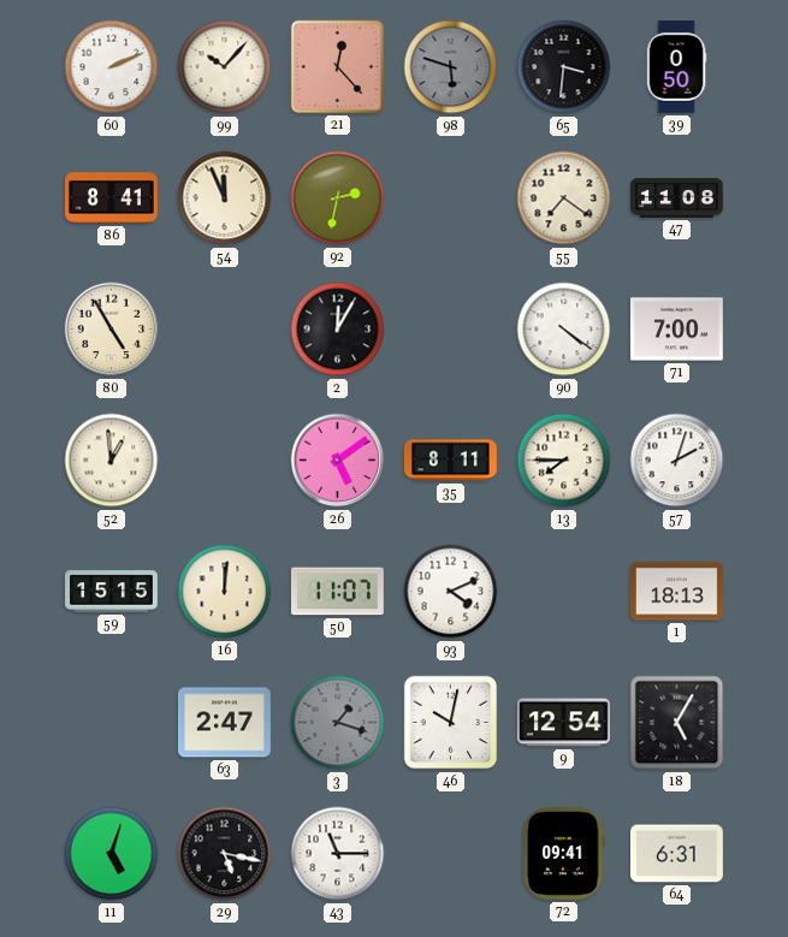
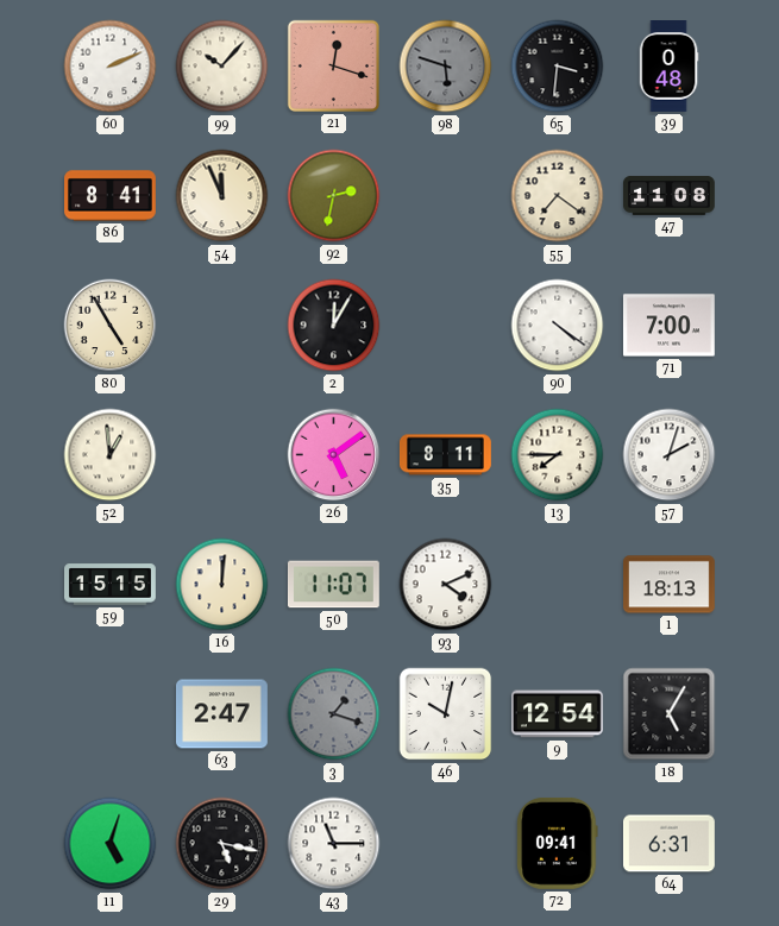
21: 12:23 -> 12:18
39: 0:50 -> 0:48
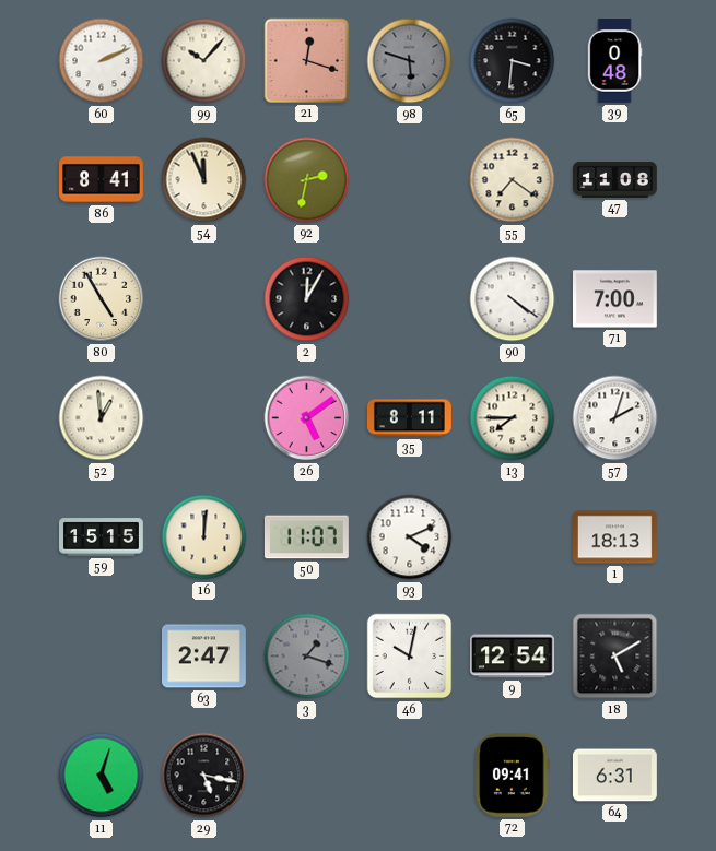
18: 5:05 -> 5:10
43: 11:15 -> none
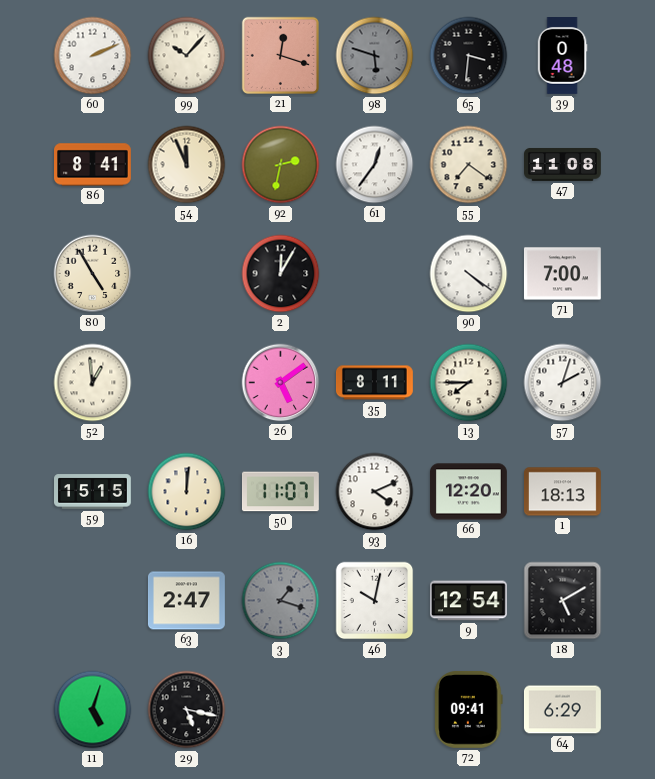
61: none -> 12:36
66: none -> 12:20
64: 6:31 -> 6:29
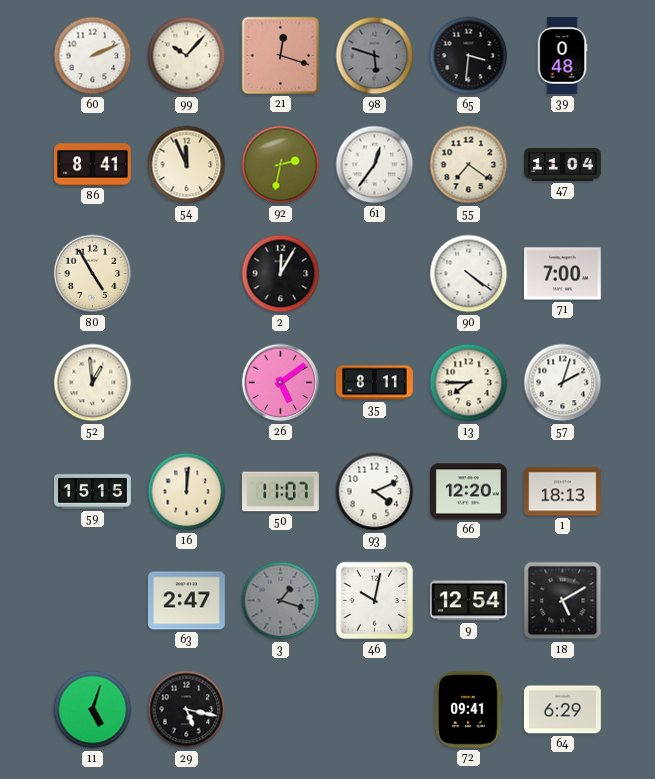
47: 11:08 -> 11:04
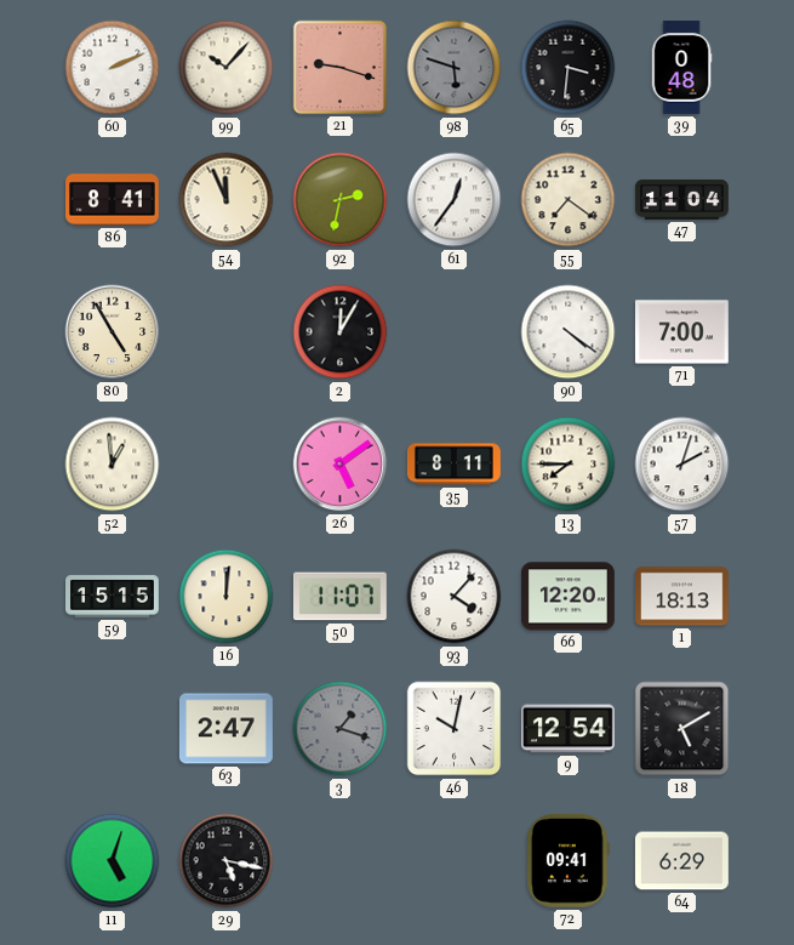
21: 12:18 -> 9:18
93: 4:11 -> 4:07
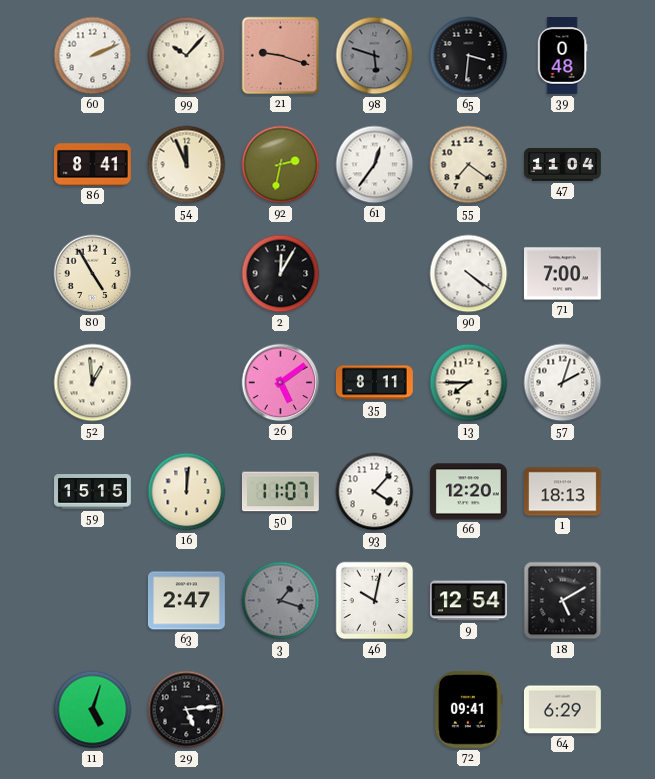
29: 5:17 -> 5:14
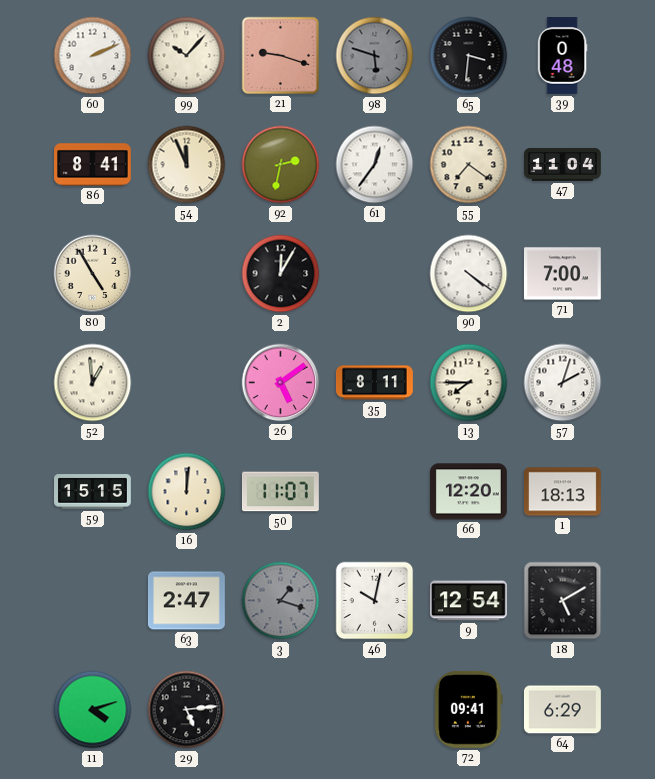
93: 4:07 -> none
11: 5:03 -> 4:12
